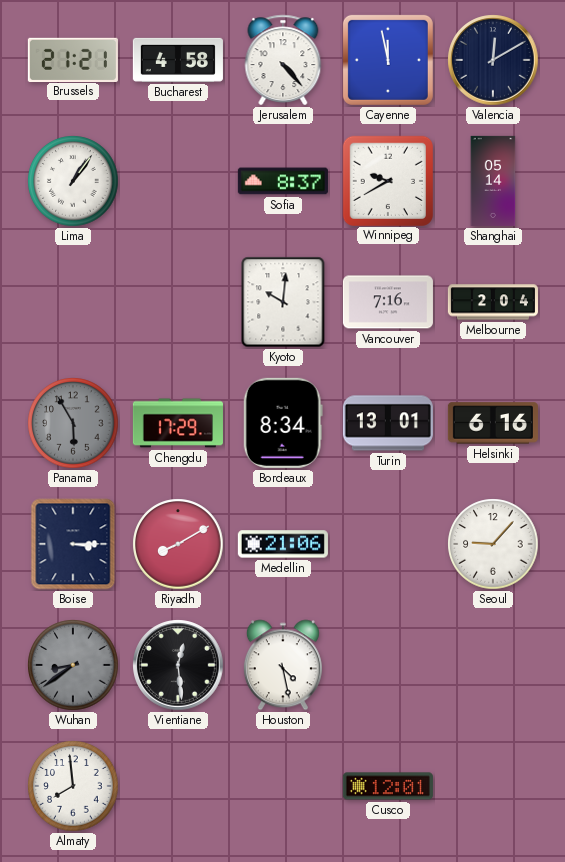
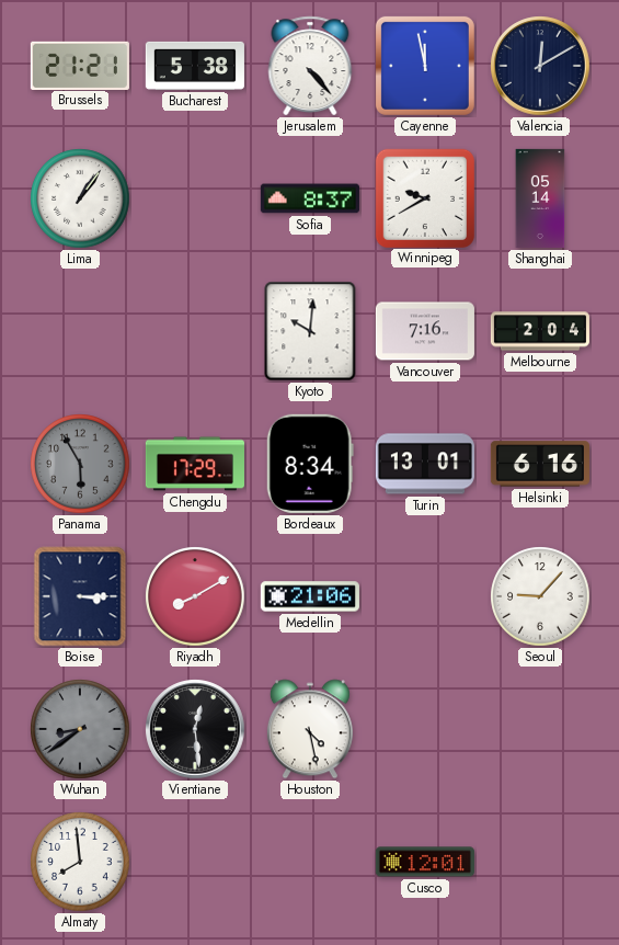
Bucharest: 4:58 -> 5:38
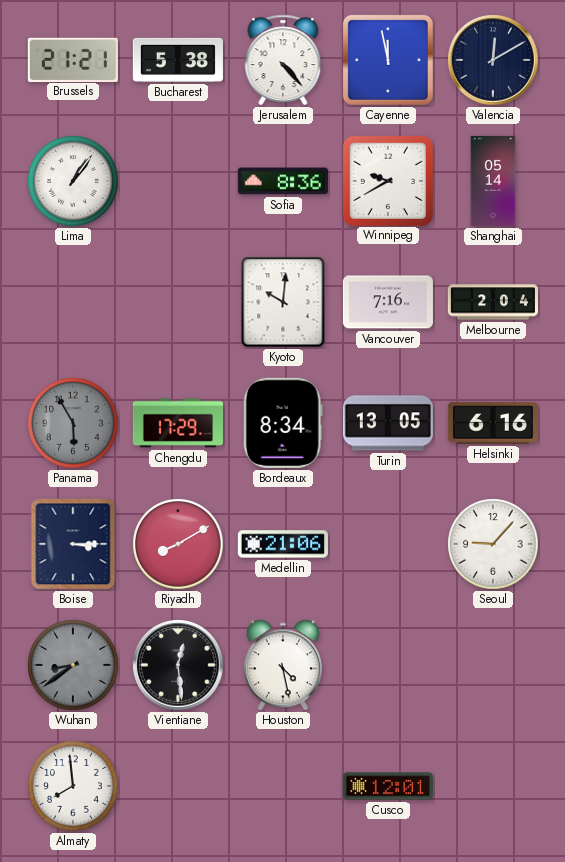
Sofia: 8:37 -> 8:36
Turin: 13:01 -> 13:05
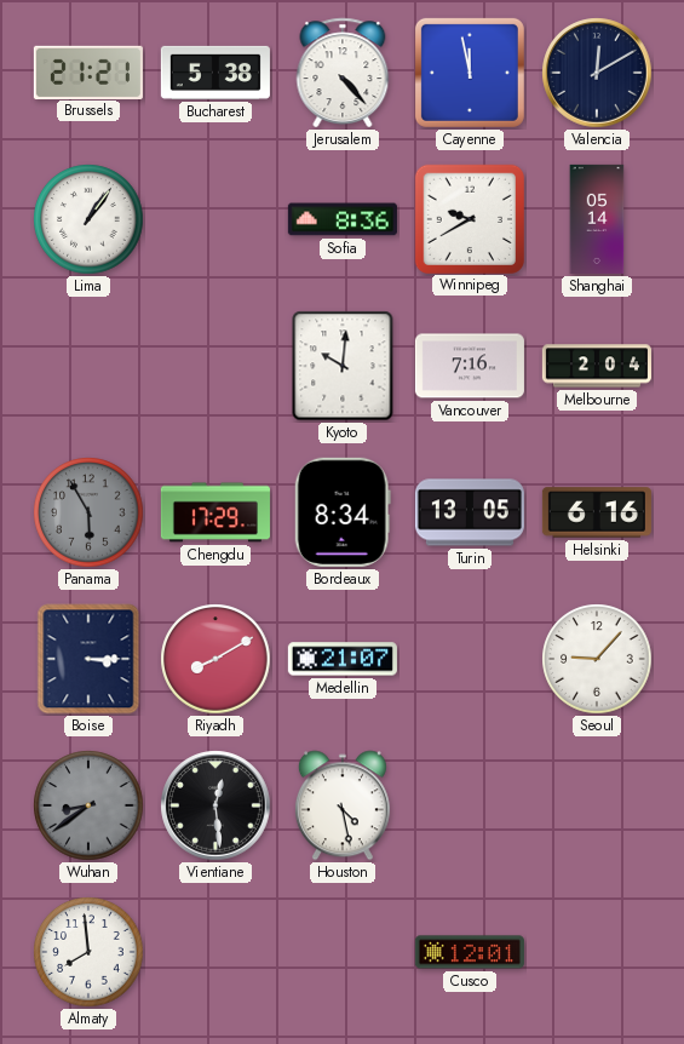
Medellin: 21:06 -> 21:07
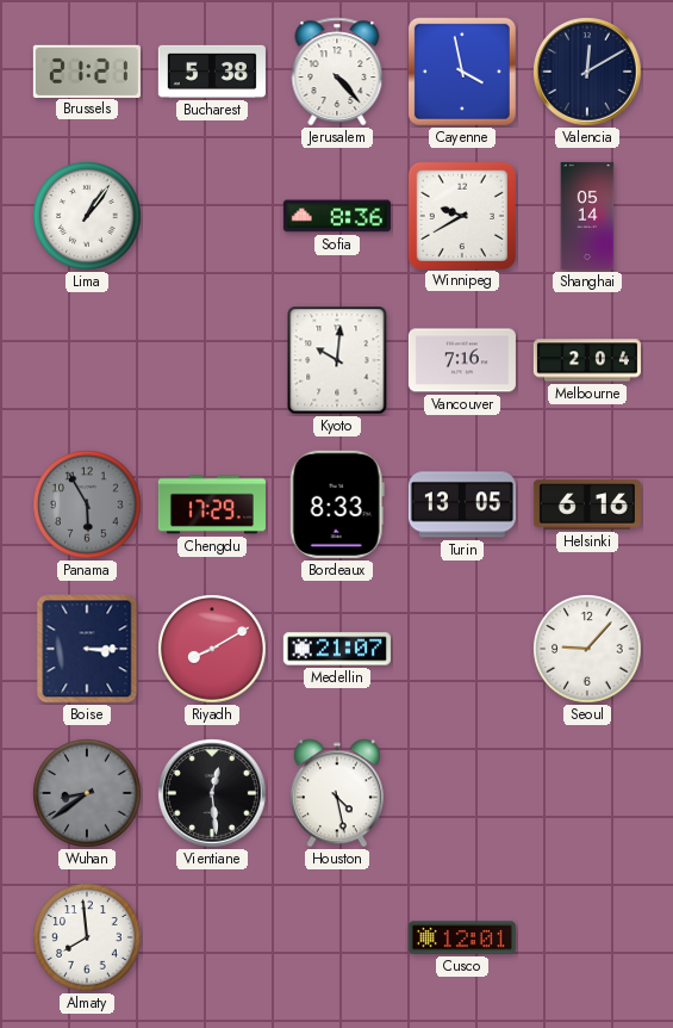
Cayenne: 11:58 -> 3:58
Bordeaux: 8:34 -> 8:33
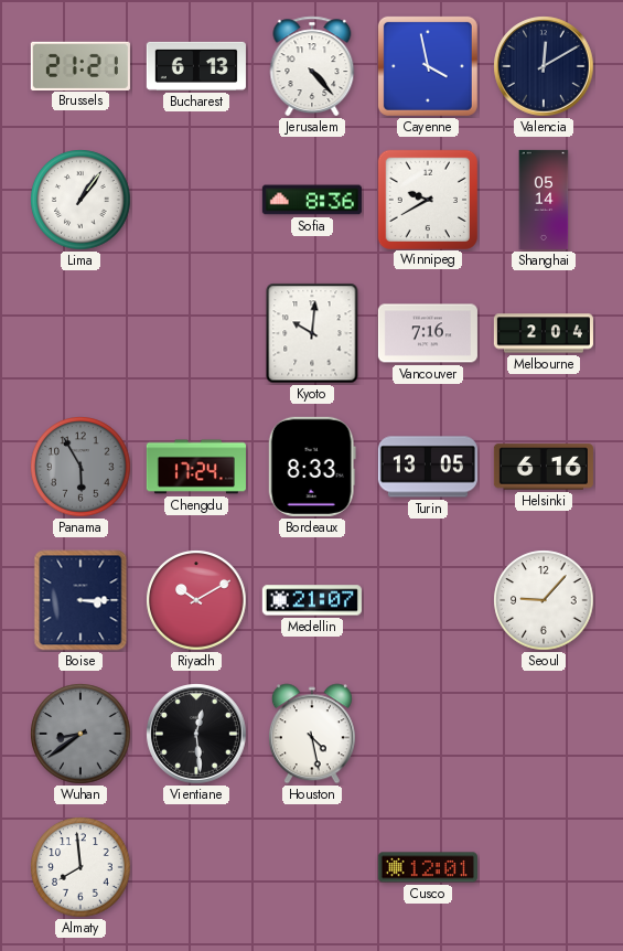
Bucharest: 5:38 -> 6:13
Chengdu: 17:29 -> 17:24
Riyadh: 8:10 -> 10:10
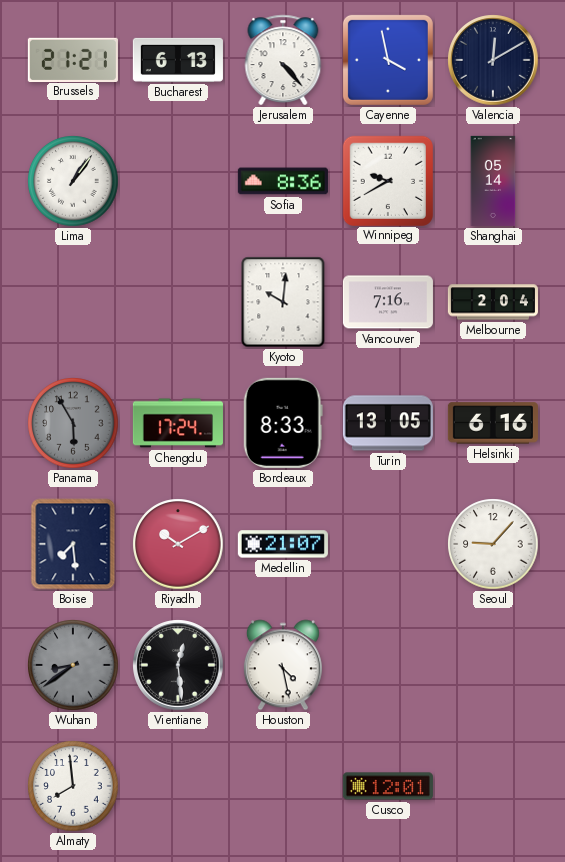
Boise: 3:15 -> 7:29
